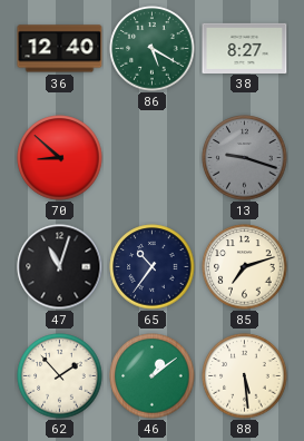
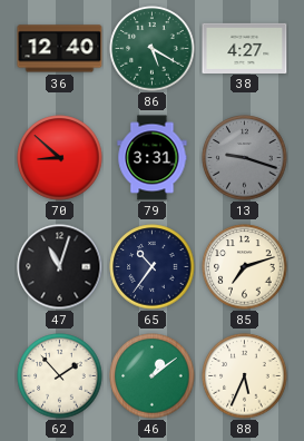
38: 8:27 -> 4:27
79: none -> 3:31
88: 5:29 -> 5:34
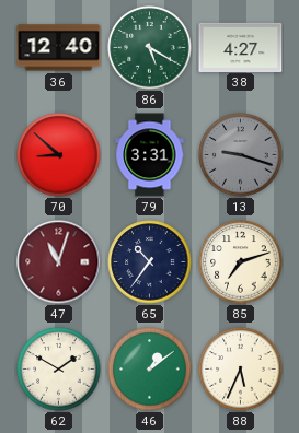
47 dial: black -> burgundy
62: 1:53 -> 1:50
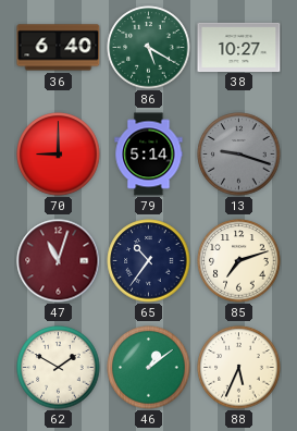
36: 12:40 -> 6:40
38: 4:27 -> 10:27
70: 8:52 -> 9:00
79: 3:31 -> 5:14
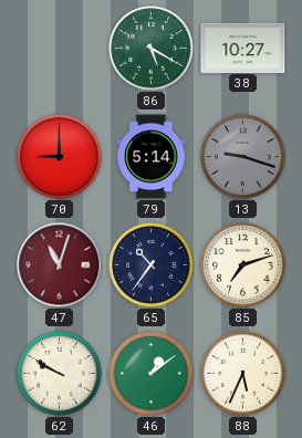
36: 6:40 -> none
62: 1:50 -> 9:50
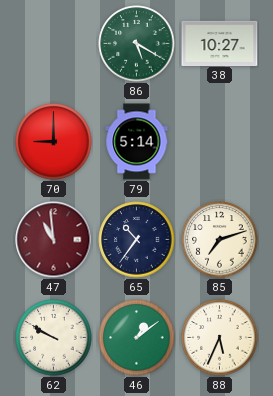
13: 9:18 -> none
47: 11:03 -> 10:59
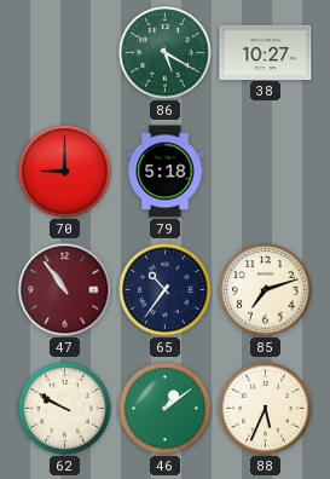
79: 5:14 -> 5:18
47: 10:59 -> 10:54
